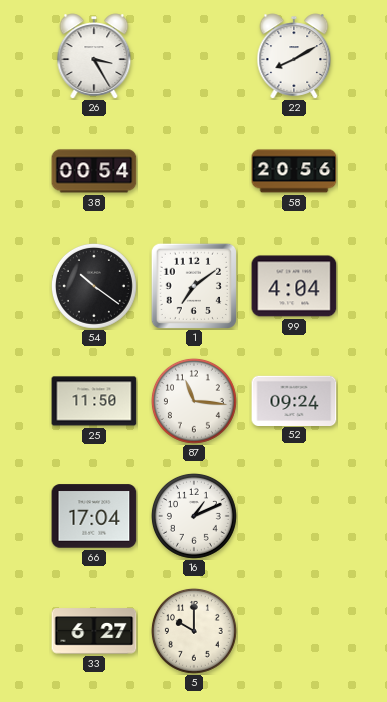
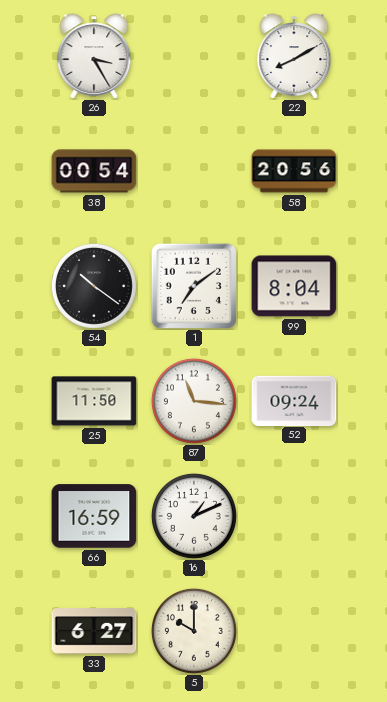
99: 4:04 -> 8:04
66: 17:04 -> 16:59
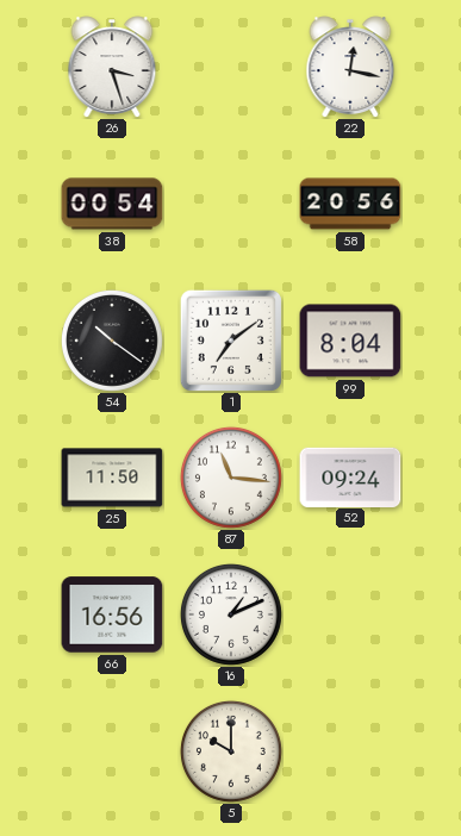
26: 3:25 -> 3:27
22: 8:10 -> 12:17
66: 16:59 -> 16:56
33: 6:27 -> none
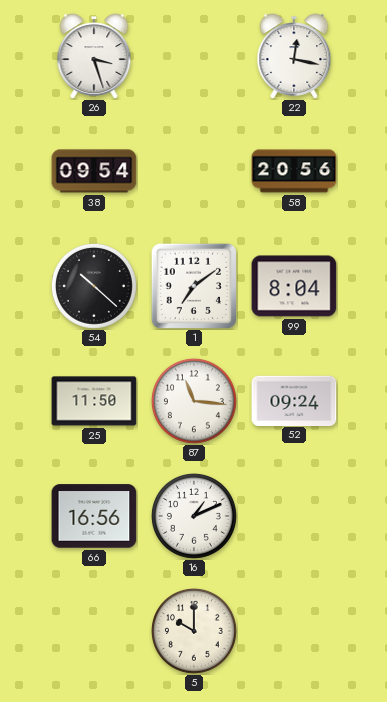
38: 00:54 -> 09:54
54: 10:21 -> 10:22
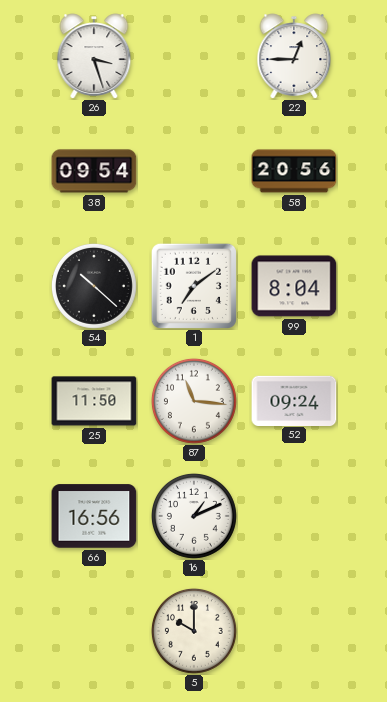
22: 12:17 -> 12:45
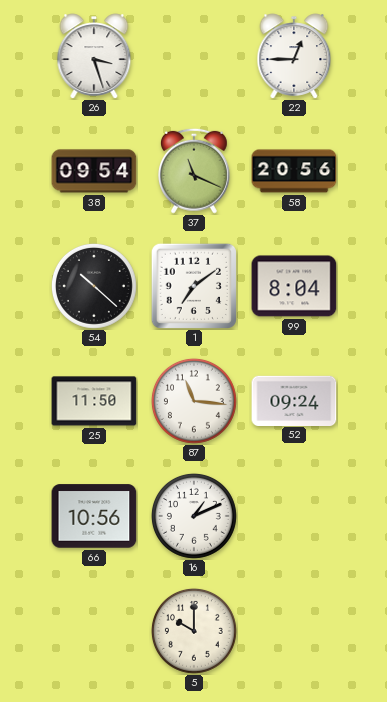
37: none -> 11:19
66: 16:56 -> 10:56
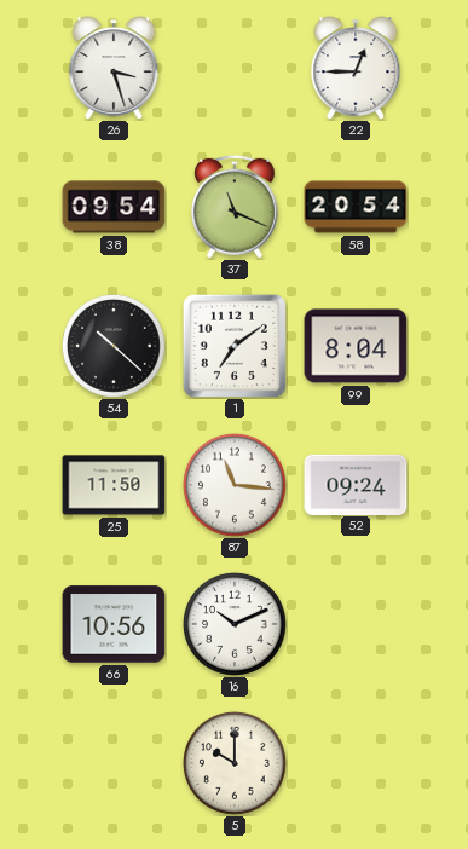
58: 20:56 -> 20:54
16: 1:11 -> 10:11
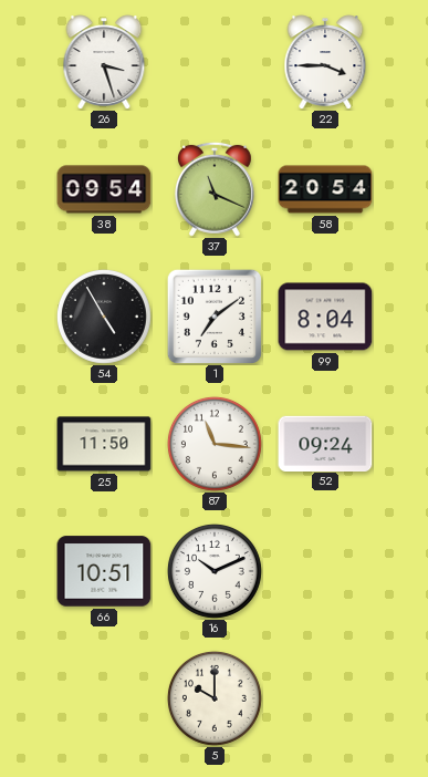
22: 12:45 -> 3:45
54: 10:22 -> 4:55
66: 10:56 -> 10:51
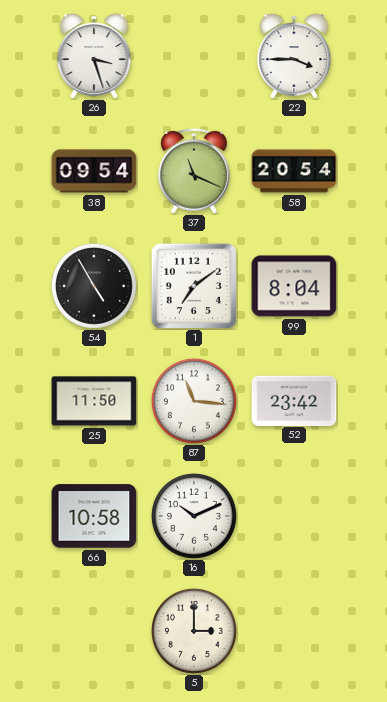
52: 09:24 -> 23:42
66: 10:51 -> 10:58
5: 10:00 -> 3:00
